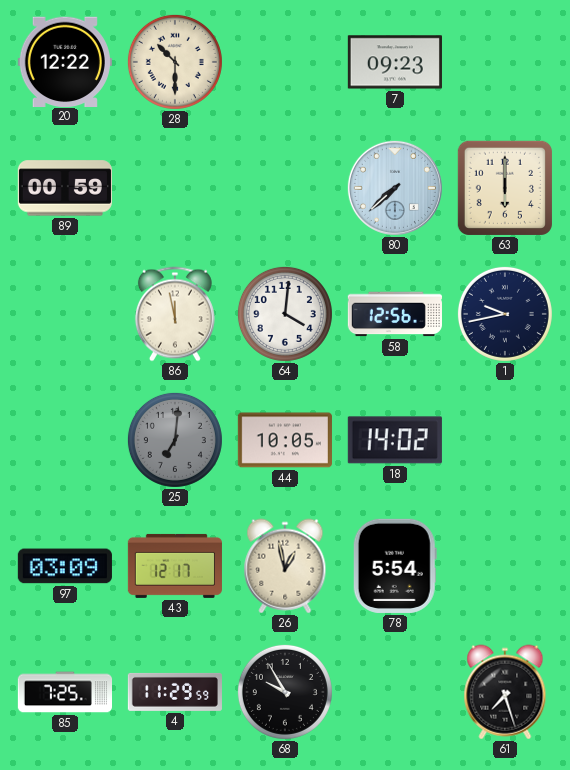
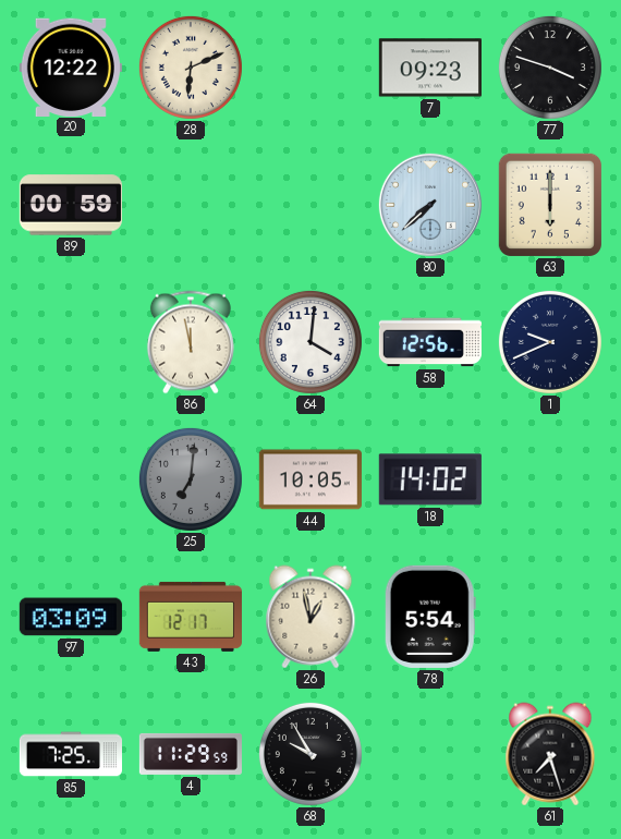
28: 10:30 -> 6:11
77: none -> 3:48
1: 9:43 -> 9:41
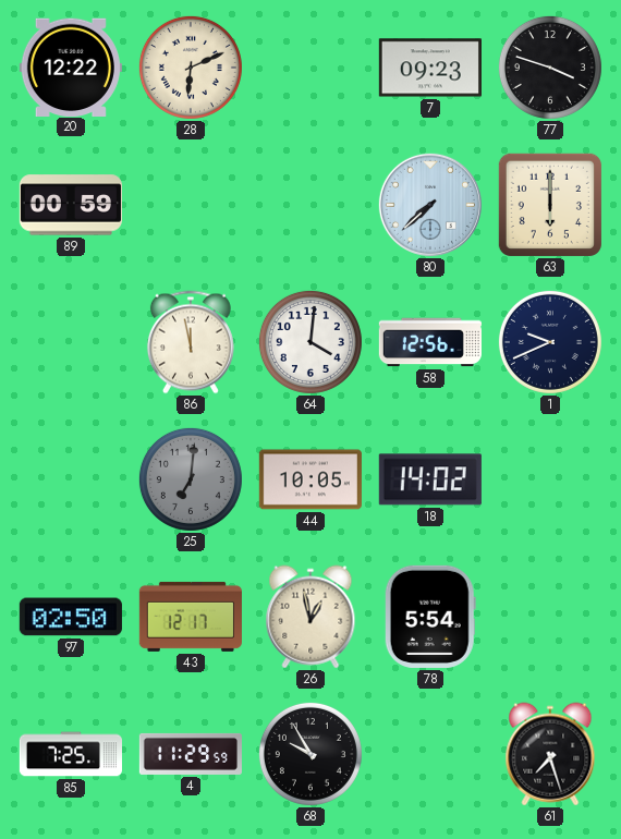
97: 03:09 -> 02:50
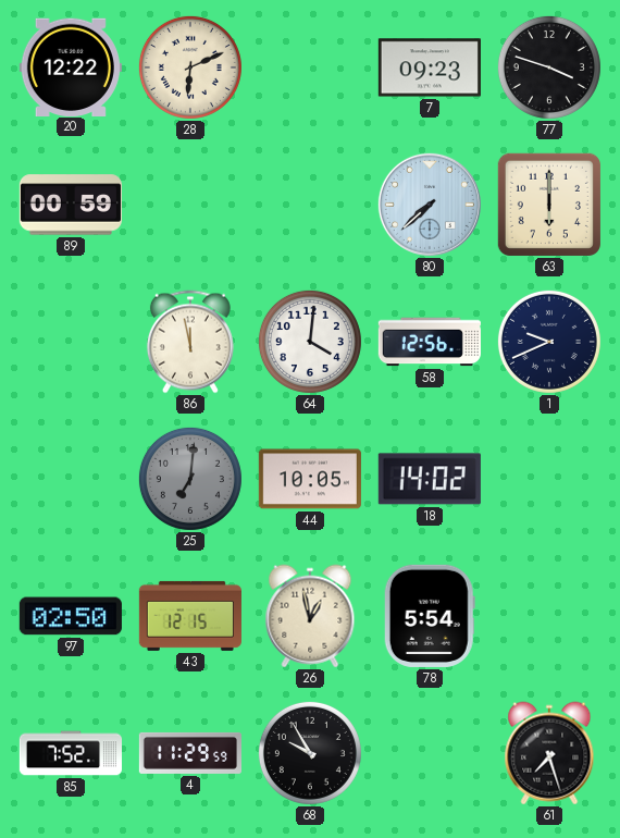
43: 12:17 -> 12:15
85: 7:25 -> 7:52
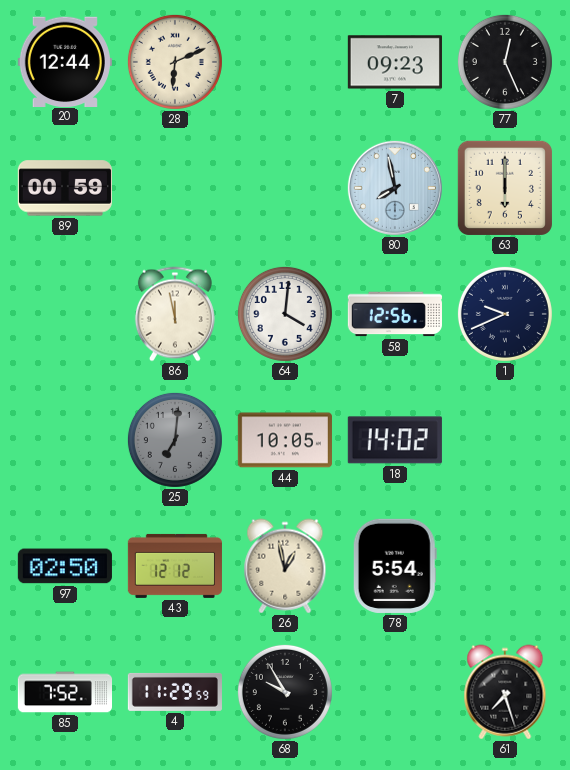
20: 12:22 -> 12:44
77: 3:48 -> 12:26
80: 7:38 -> 7:58
43: 12:15 -> 12:12
